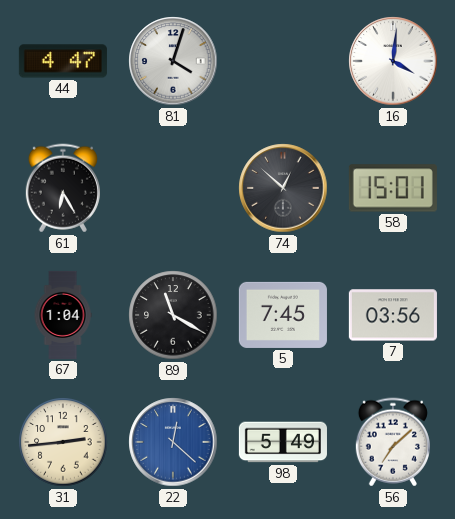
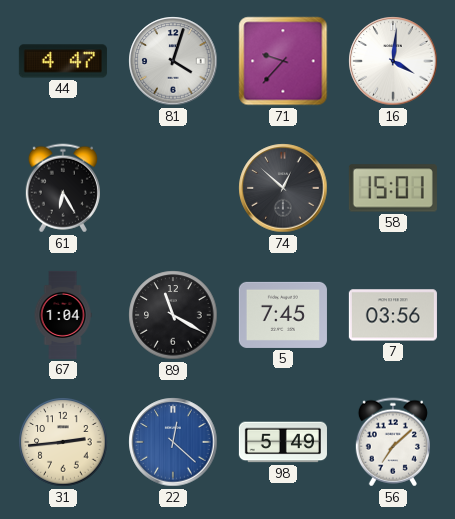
71: none -> 9:37
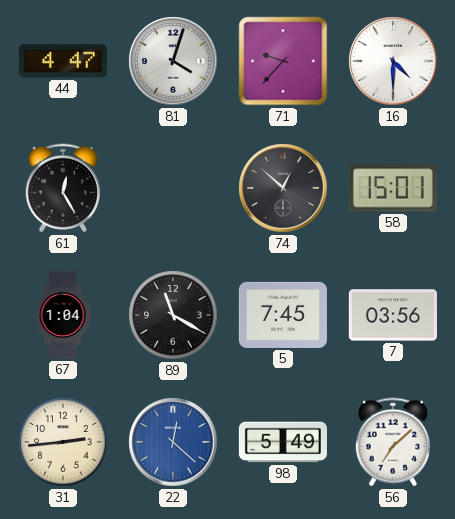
16: 4:01 -> 4:30
61: 6:25 -> 12:25
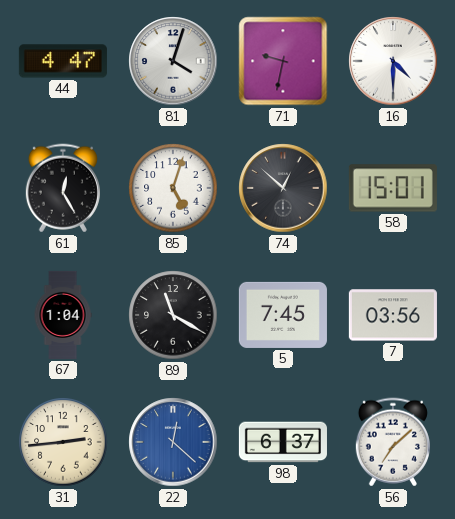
71: 9:37 -> 9:32
85: none -> 5:03
98: 5:49 -> 6:37
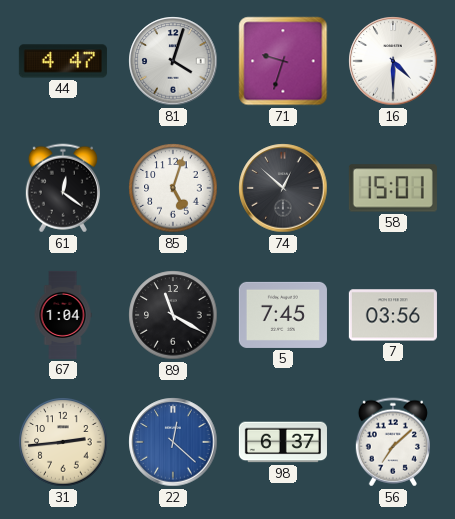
71: 9:32 -> 9:33
61: 12:25 -> 12:21
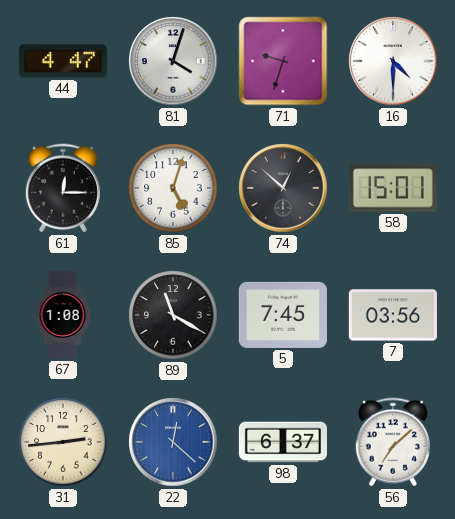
61: 12:21 -> 12:15
67: 1:04 -> 1:08
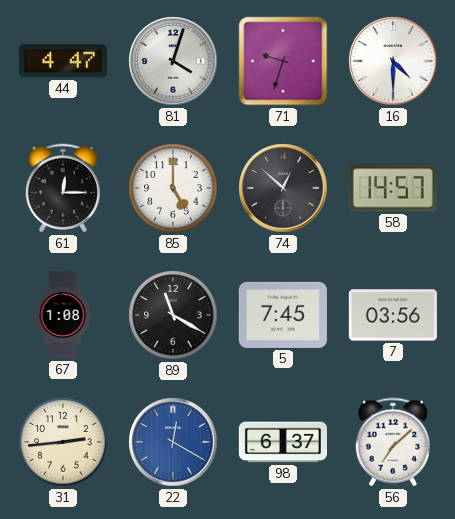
85: 5:03 -> 5:00
58: 15:01 -> 14:57
22: 12:22 -> 12:20
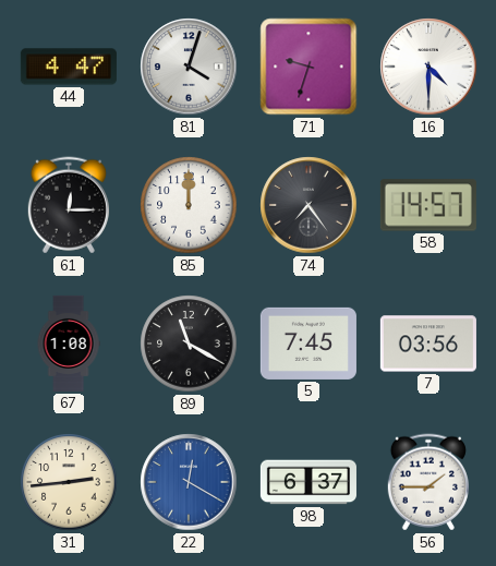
85: 5:00 -> 12:00
74: 12:52 -> 7:24
56: 7:08 -> 1:45
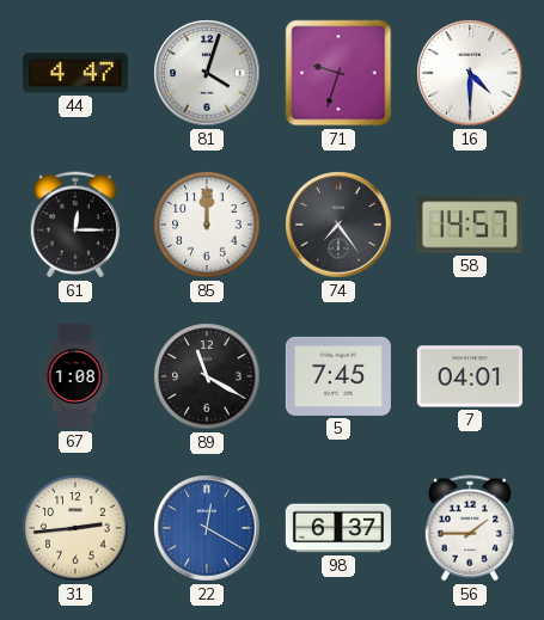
7: 03:56 -> 04:01
